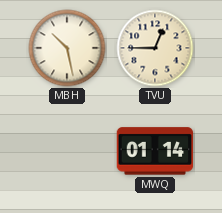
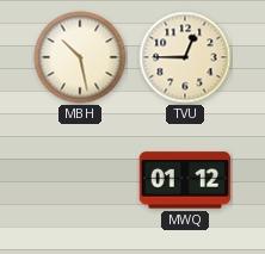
MWQ: 01:14 -> 01:12
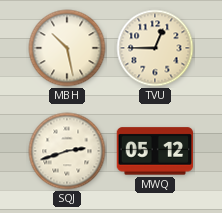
SQJ: none -> 2:42
MWQ: 01:12 -> 05:12
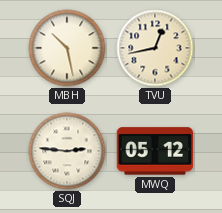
TVU: 12:45 -> 12:43
SQJ: 2:42 -> 2:46
